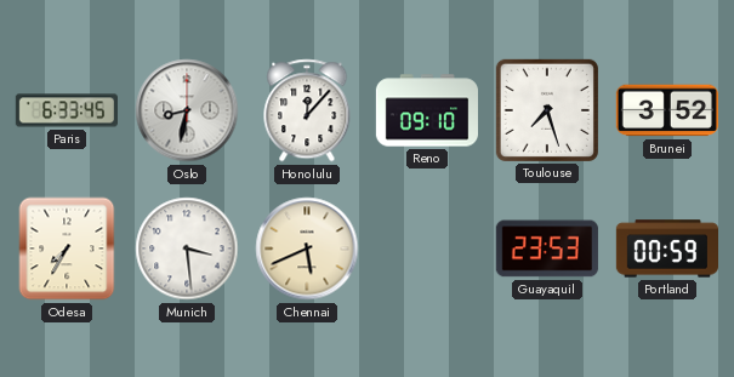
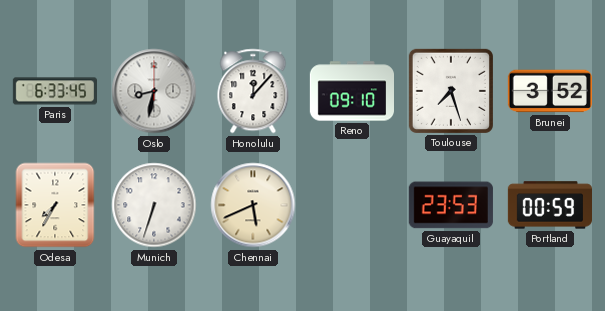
Munich: 3:29 -> 6:33
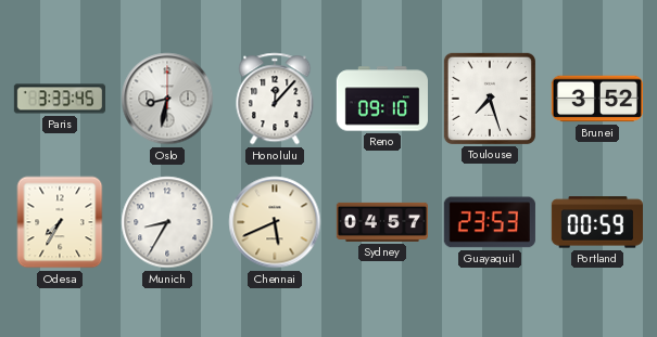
Paris: 6:33 -> 3:33
Munich: 6:33 -> 8:35
Sydney: none -> 04:57
